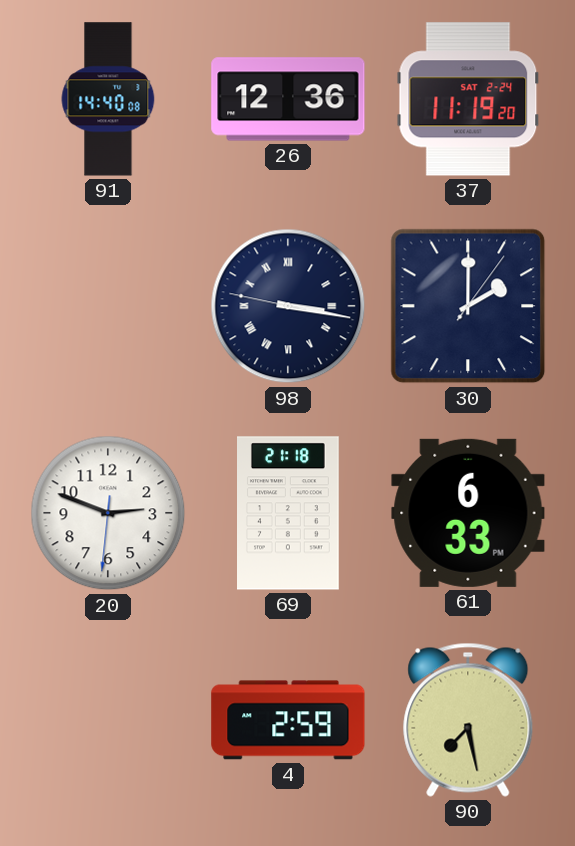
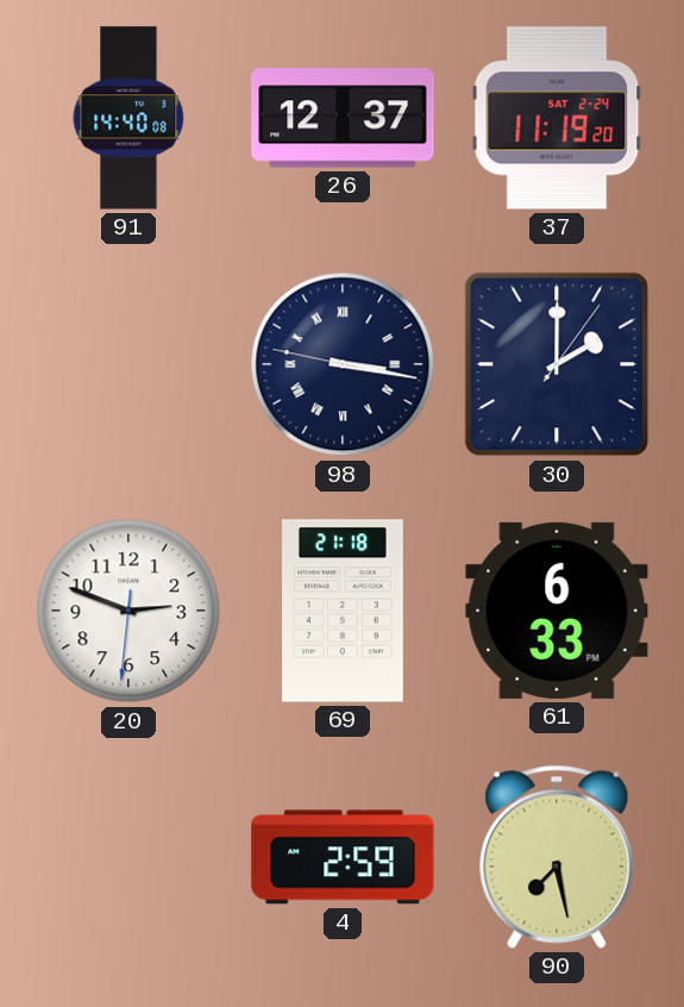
26: 12:36 -> 12:37
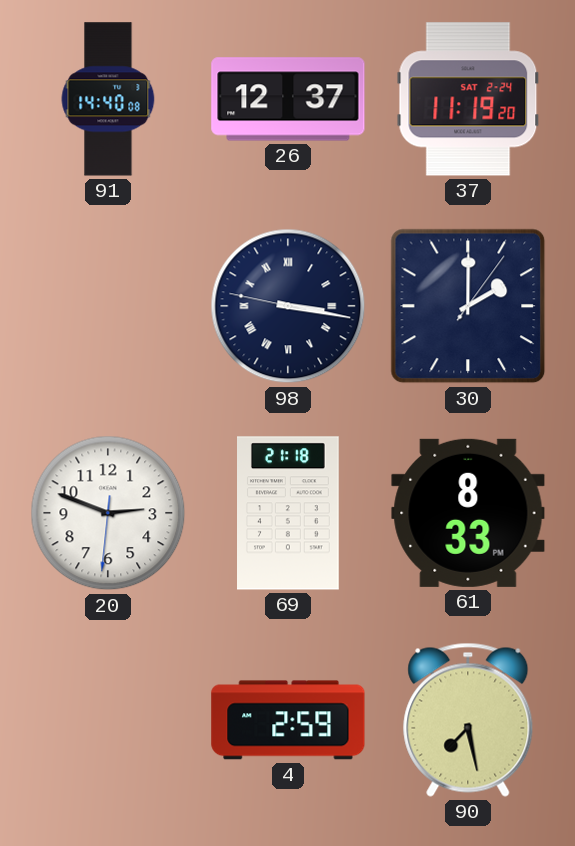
61: 6:33 -> 8:33
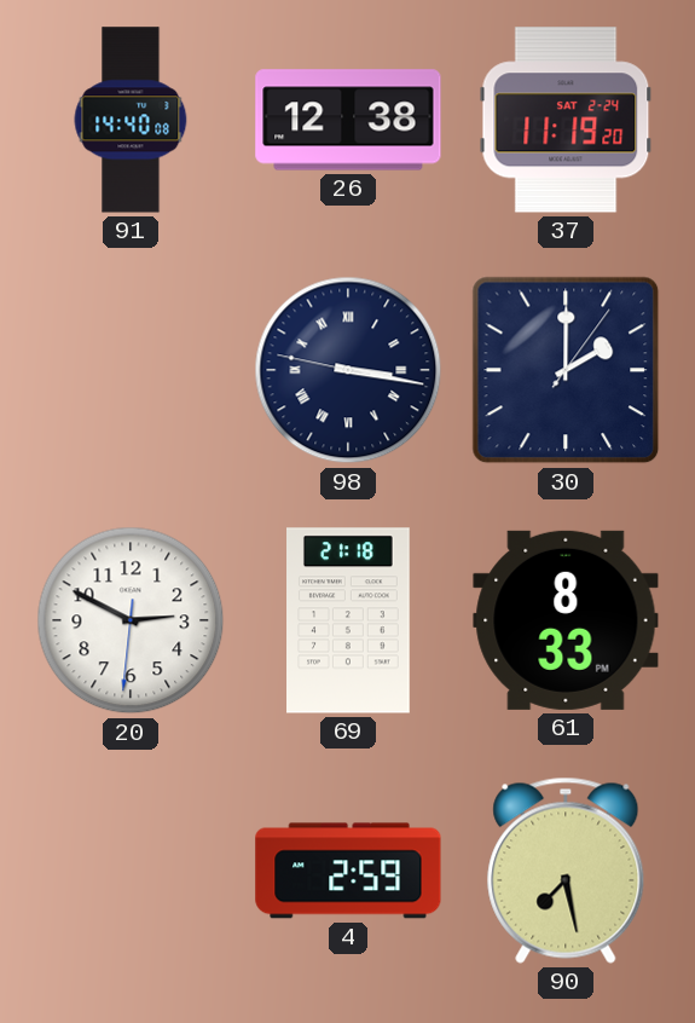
26: 12:37 -> 12:38
20: 2:48 -> 2:49
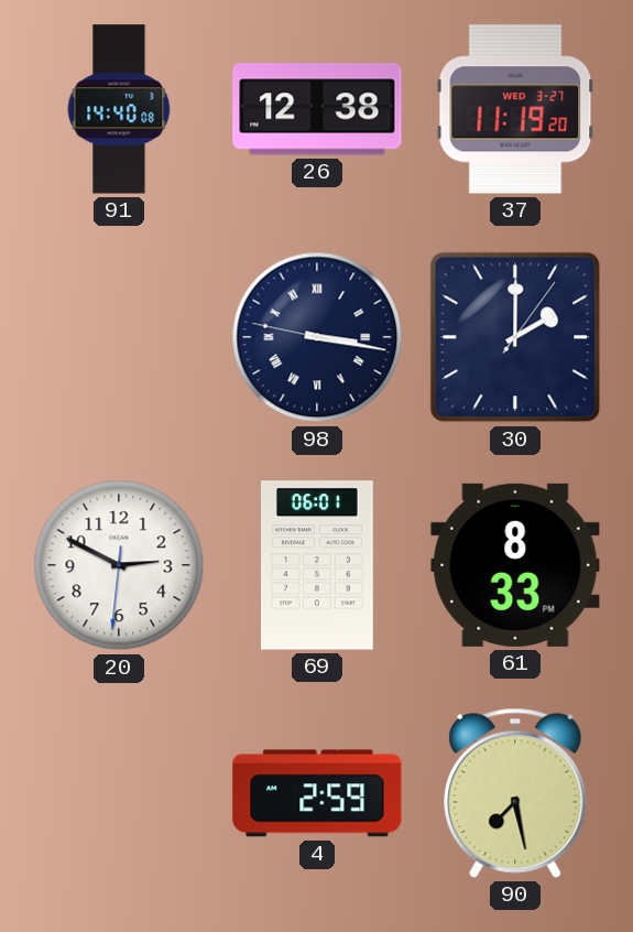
37 date: SAT 2-24 -> WED 3-27
69: 21:18 -> 06:01
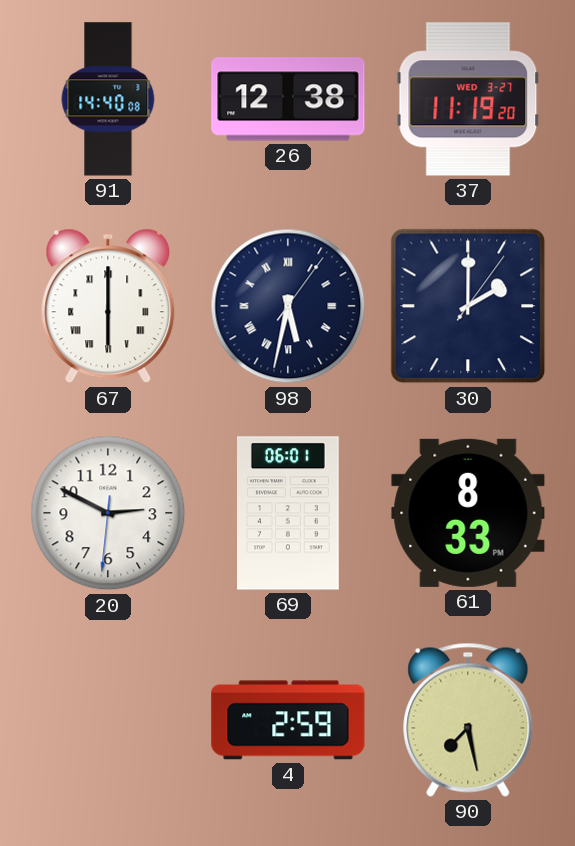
67: none -> 6:00
98: 3:16 -> 5:32
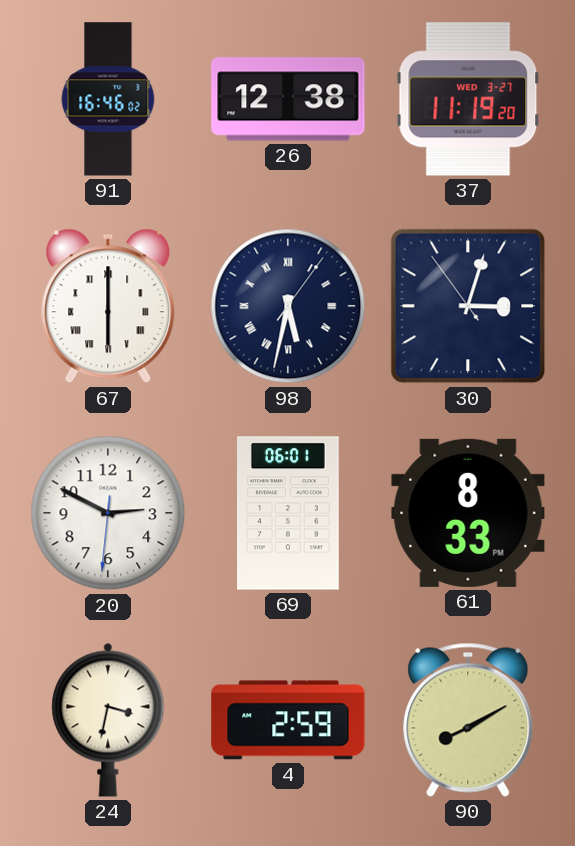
91: 14:40 -> 16:46
30: 2:00 -> 3:02
24: none -> 3:32
90: 7:28 -> 8:10
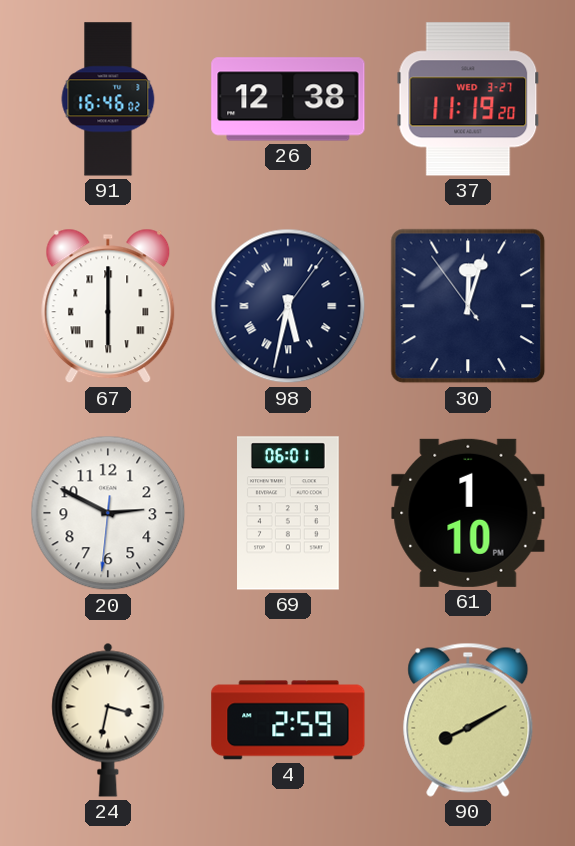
30: 3:02 -> 12:02
61: 8:33 -> 1:10
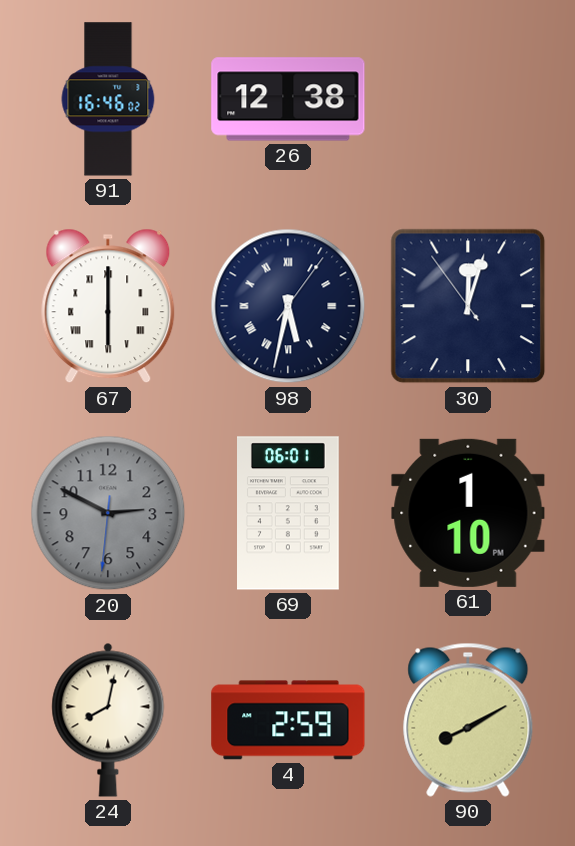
37: 11:19 -> none
20 dial: white -> grey
24: 3:32 -> 8:02
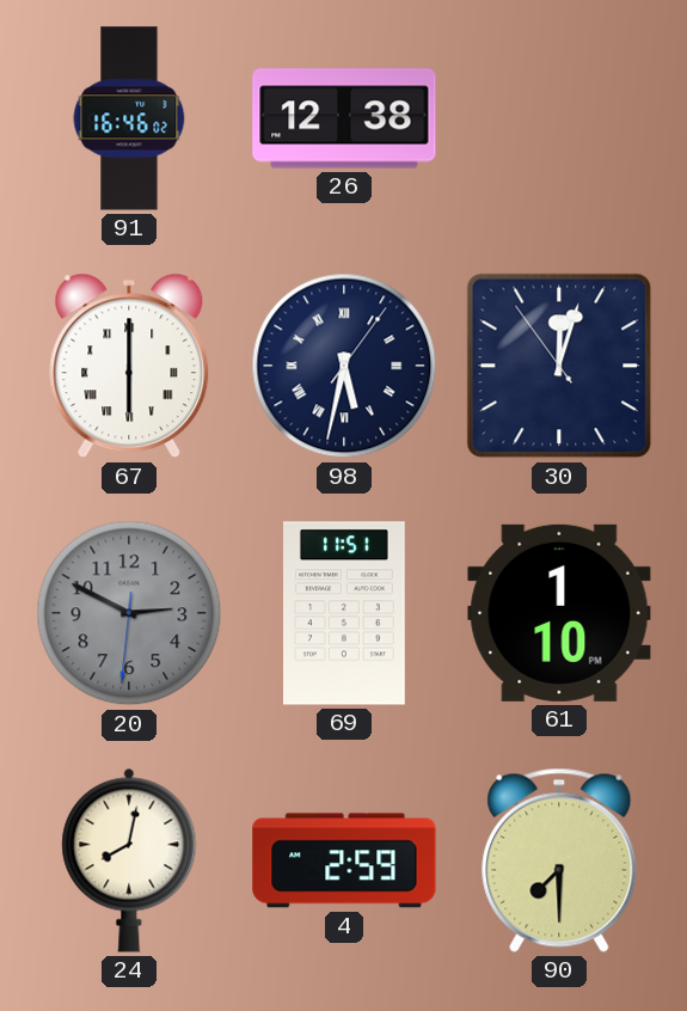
69: 06:01 -> 11:51
90: 8:10 -> 7:30
